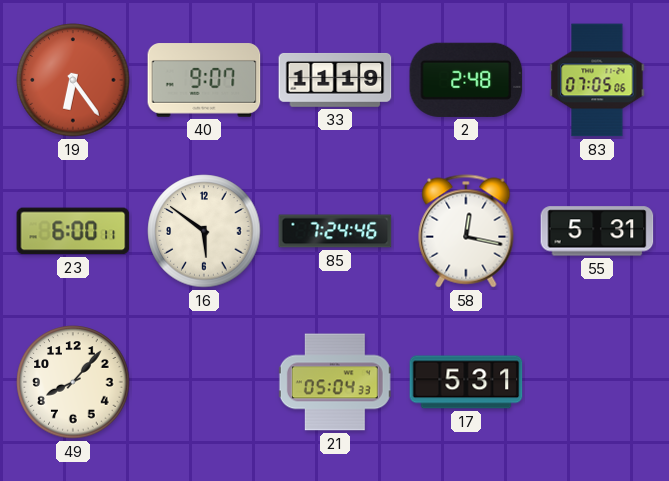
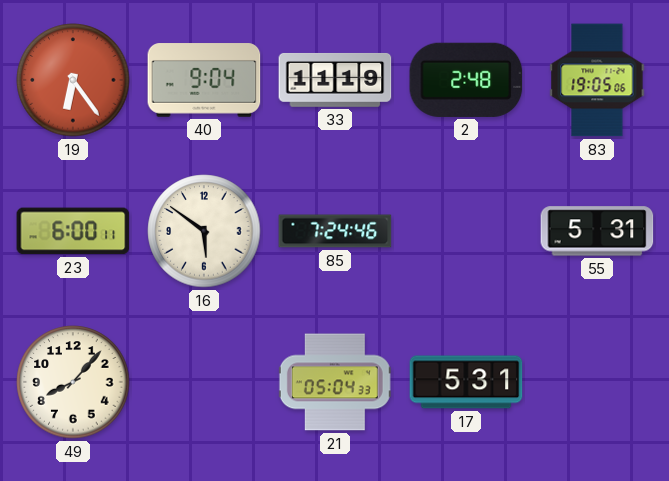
40: 9:07 -> 9:04
83: 07:05 -> 19:05
58: 12:17 -> none
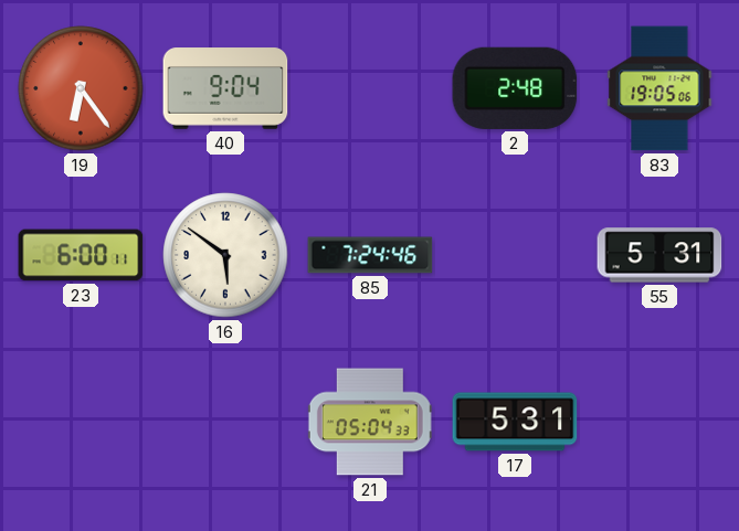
33: 11:19 -> none
49: 8:07 -> none
